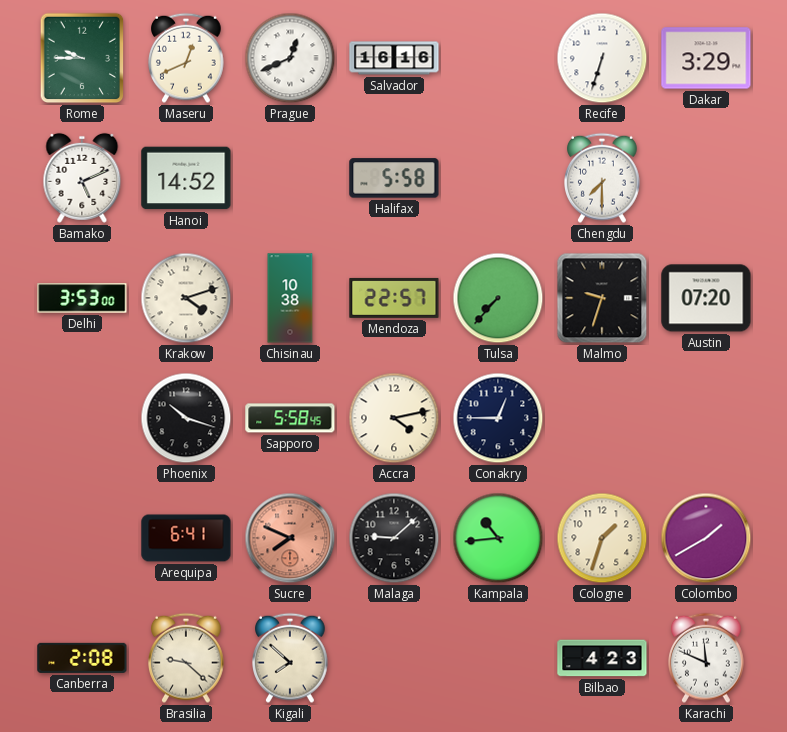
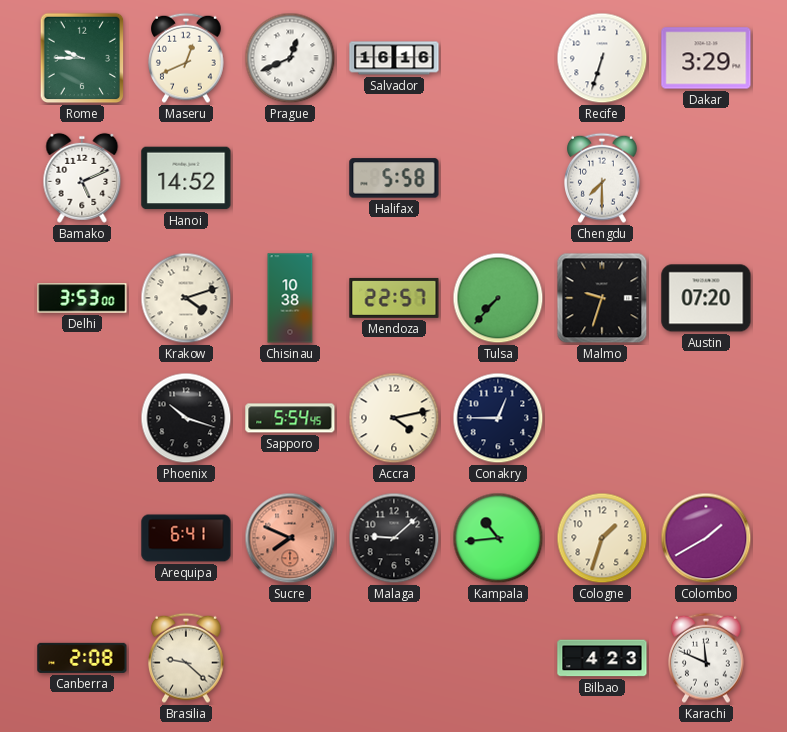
Sapporo: 5:58 -> 5:54
Kigali: 7:52 -> none
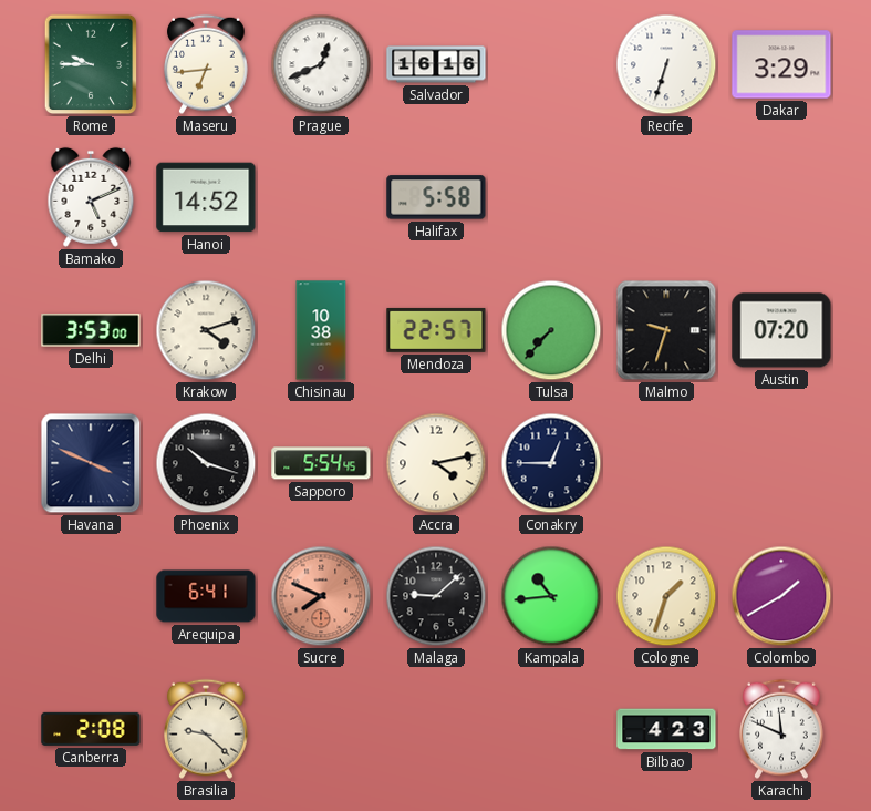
Maseru: 12:41 -> 6:44
Chengdu: 7:30 -> none
Havana: none -> 3:49
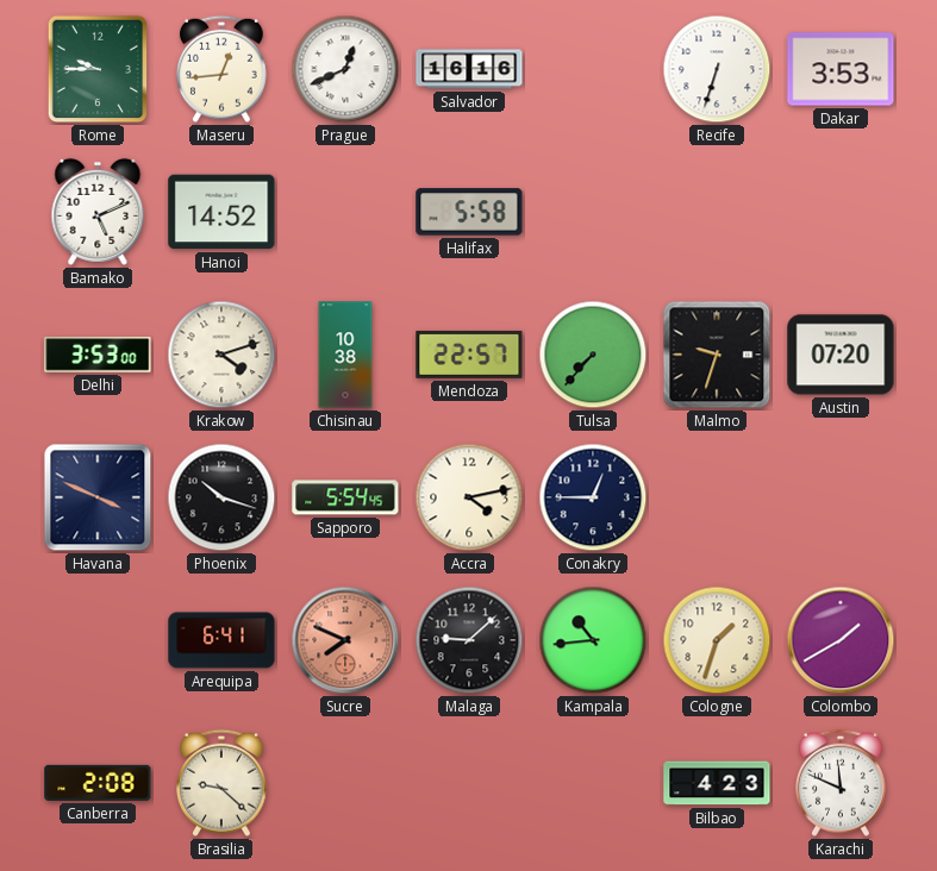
Maseru: 6:44 -> 12:44
Dakar: 3:29 -> 3:53
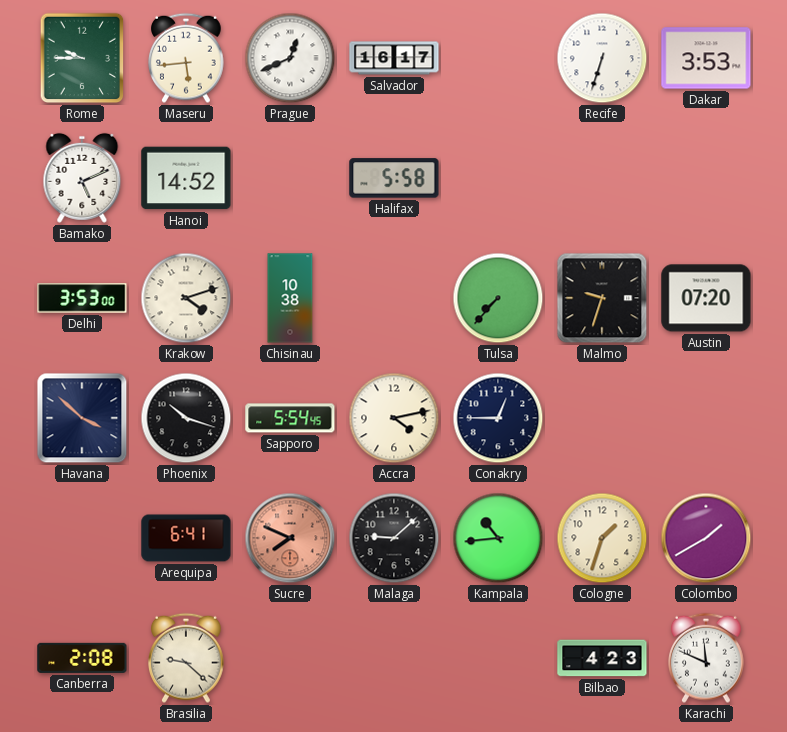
Maseru: 12:44 -> 5:44
Salvador: 16:16 -> 16:17
Mendoza: 22:57 -> none
Havana: 3:49 -> 3:52
